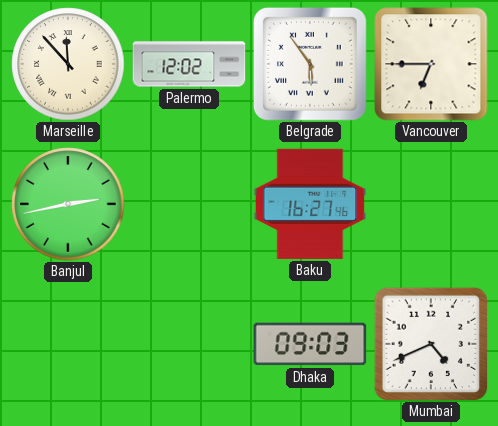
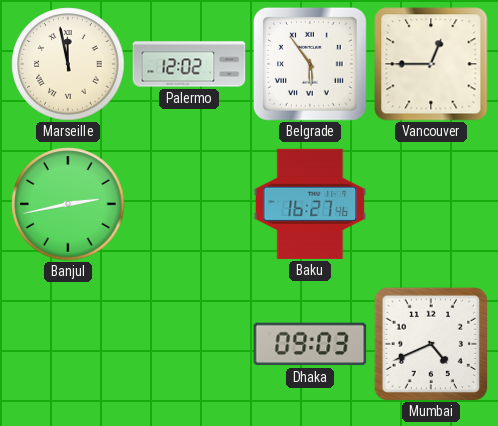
Marseille: 11:53 -> 11:58
Vancouver: 6:45 -> 12:45
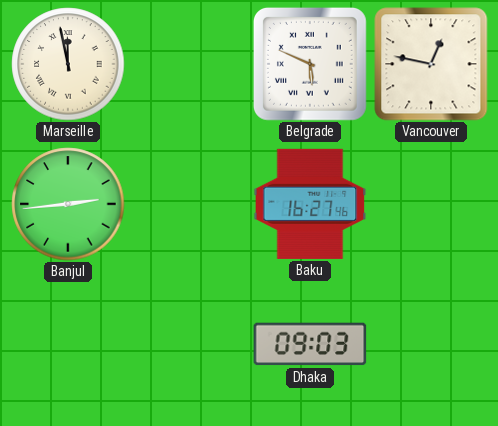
Palermo: 12:02 -> none
Belgrade: 5:54 -> 5:49
Vancouver: 12:45 -> 12:47
Banjul: 2:43 -> 2:44
Mumbai: 4:41 -> none
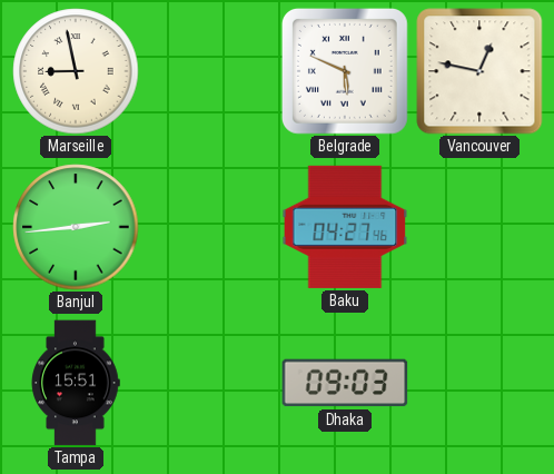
Marseille: 11:58 -> 8:58
Baku: 16:27 -> 04:27
Tampa: none -> 15:51
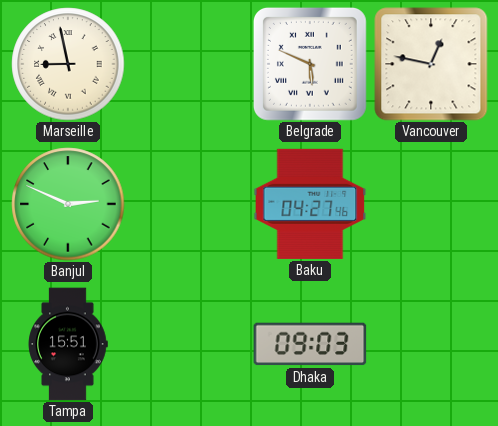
Banjul: 2:44 -> 2:49
